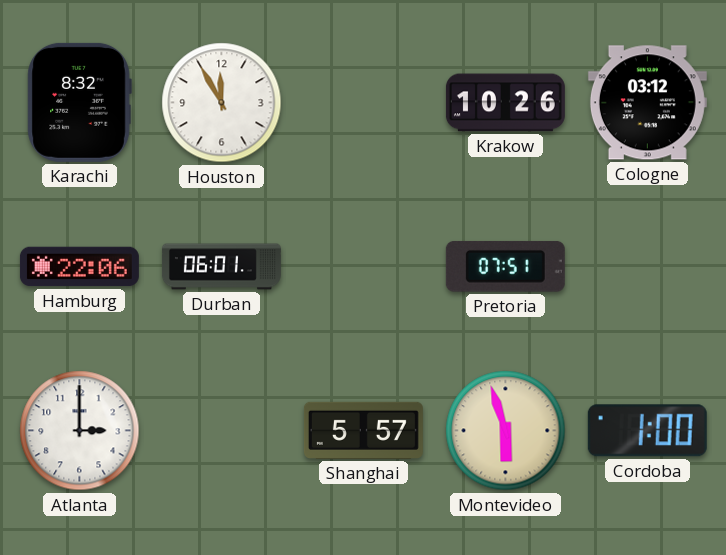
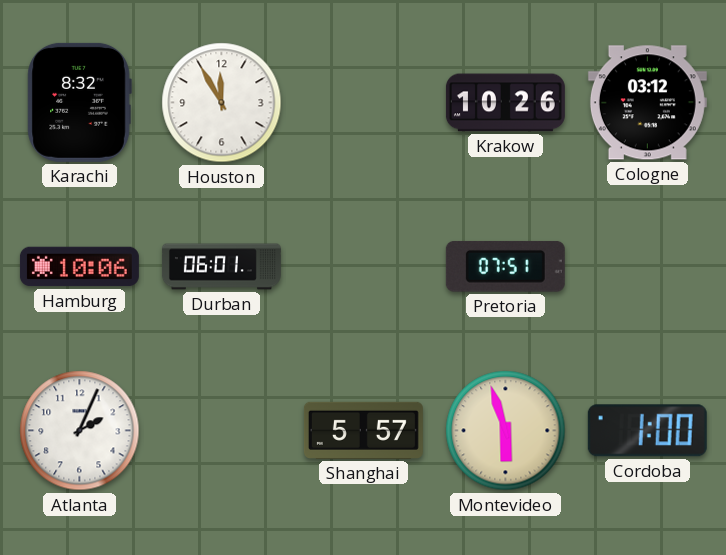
Hamburg: 22:06 -> 10:06
Atlanta: 3:00 -> 2:04
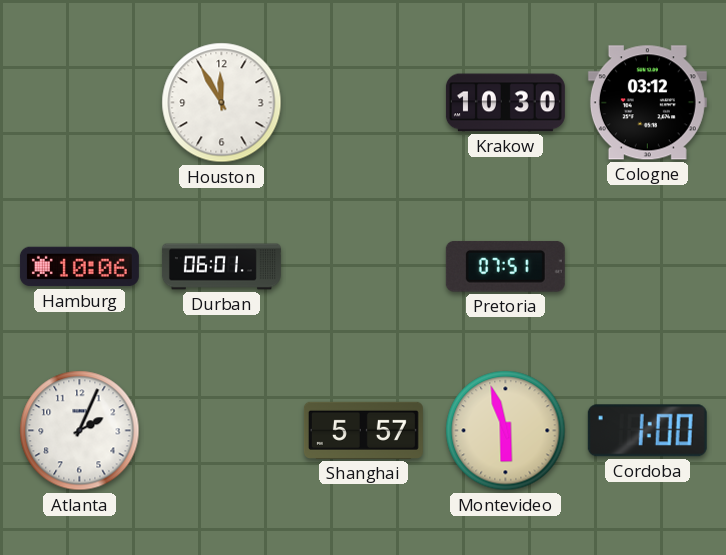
Karachi: 8:32 -> none
Krakow: 10:26 -> 10:30
